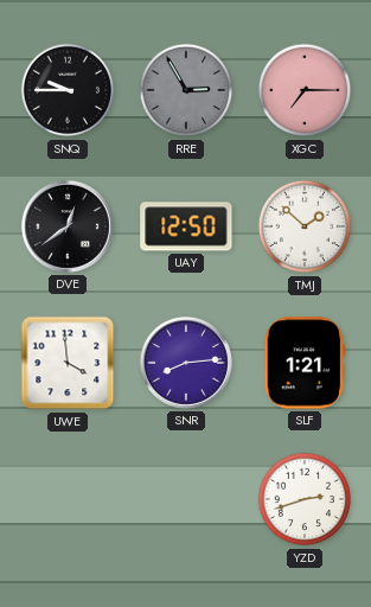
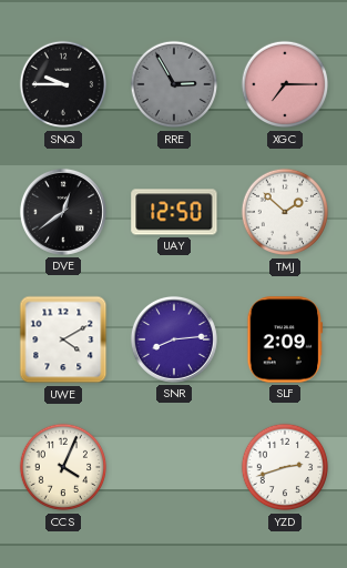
UWE: 3:59 -> 4:10
SLF: 1:21 -> 2:09
CCS: none -> 4:04
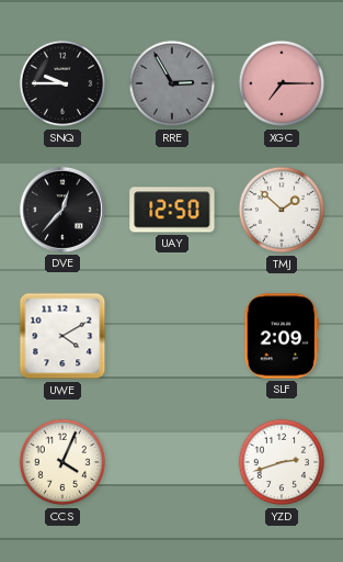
DVE: 12:39 -> 12:37
SNR: 8:14 -> none
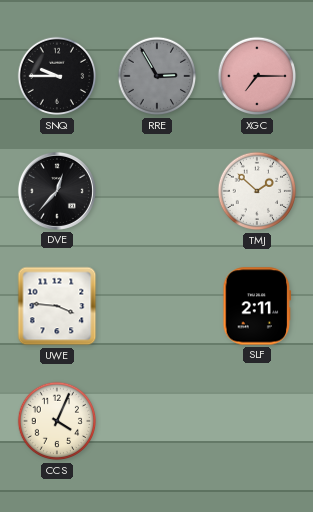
UAY: 12:50 -> none
UWE: 4:10 -> 3:46
SLF: 2:09 -> 2:11
YZD: 2:42 -> none
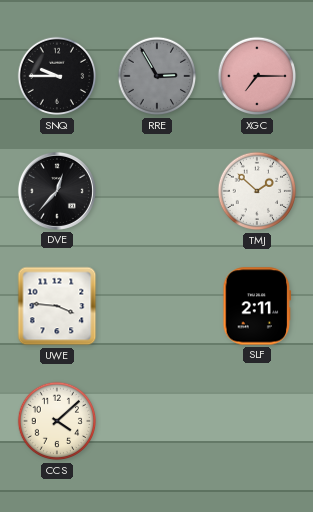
CCS: 4:04 -> 4:08
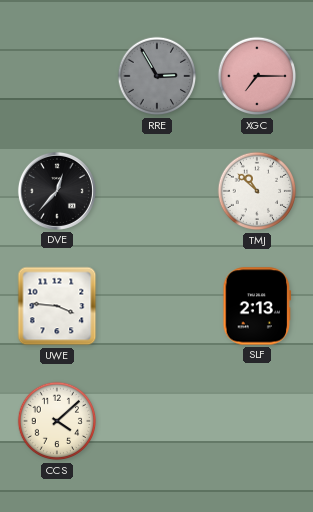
SNQ: 9:45 -> none
TMJ: 1:52 -> 10:52
SLF: 2:11 -> 2:13
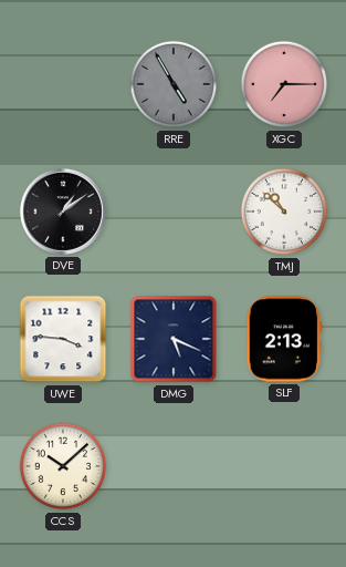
RRE: 2:55 -> 4:55
DVE: 12:37 -> 1:09
DMG: none -> 5:19
CCS: 4:08 -> 10:08
